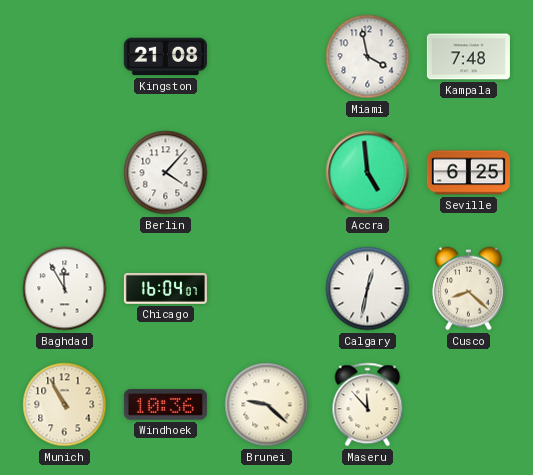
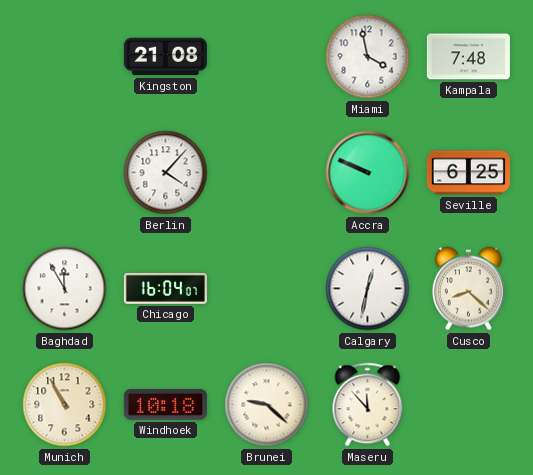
Accra: 4:59 -> 9:49
Windhoek: 10:36 -> 10:18
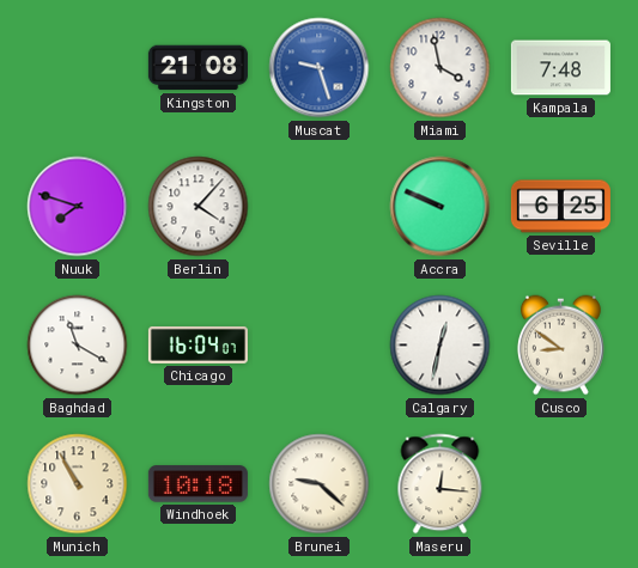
Muscat: none -> 9:27
Nuuk: none -> 7:48
Baghdad: 11:55 -> 11:20
Cusco: 8:22 -> 8:51
Maseru: 11:53 -> 12:16
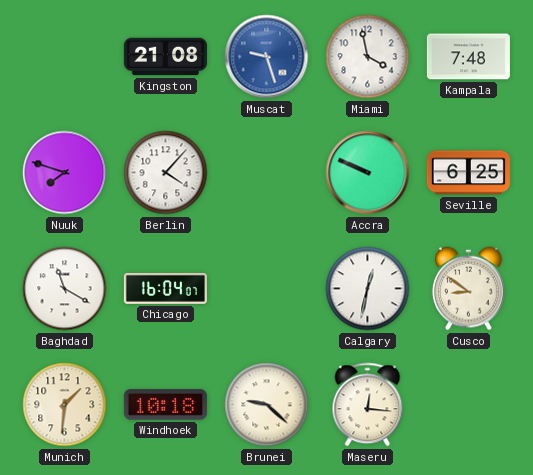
Munich: 10:55 -> 1:31
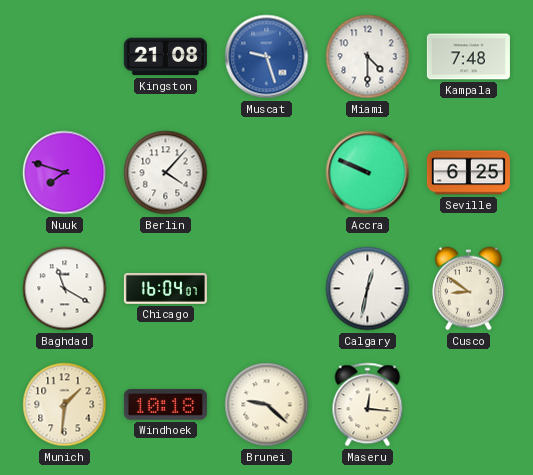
Miami: 3:58 -> 4:30
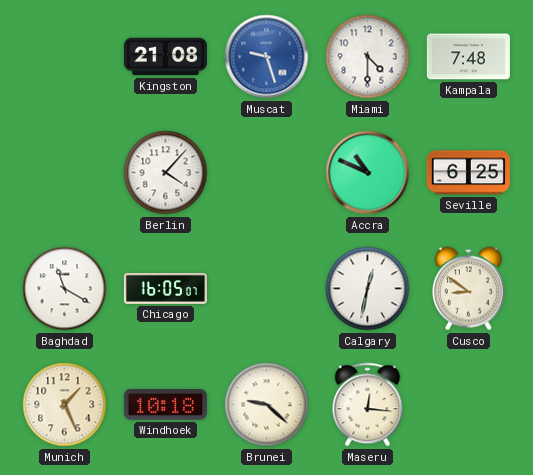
Nuuk: 7:48 -> none
Accra: 9:49 -> 10:49
Chicago: 16:04 -> 16:05
Munich: 1:31 -> 1:26
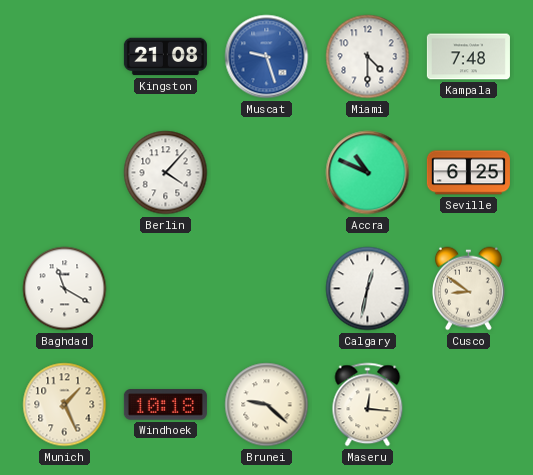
Chicago: 16:05 -> none
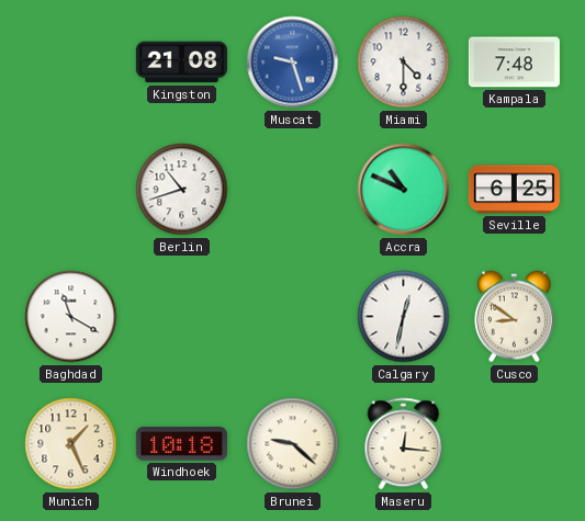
Berlin: 4:07 -> 10:42
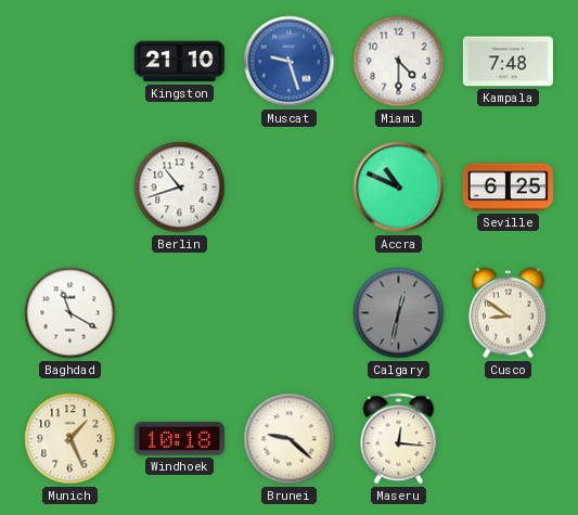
Kingston: 21:08 -> 21:10
Calgary dial: white -> grey
